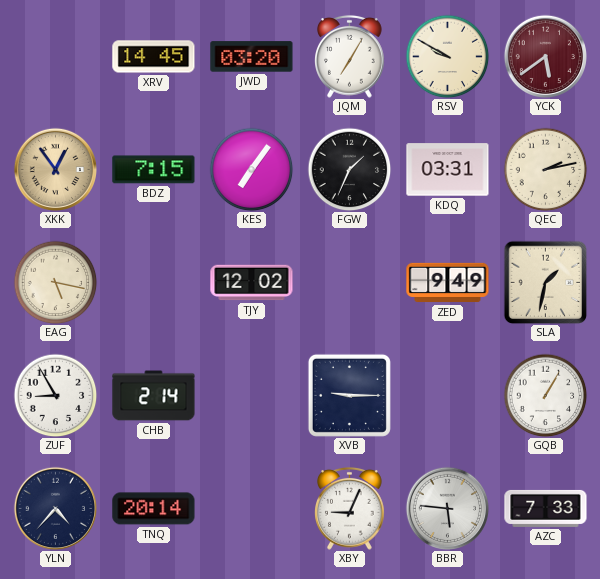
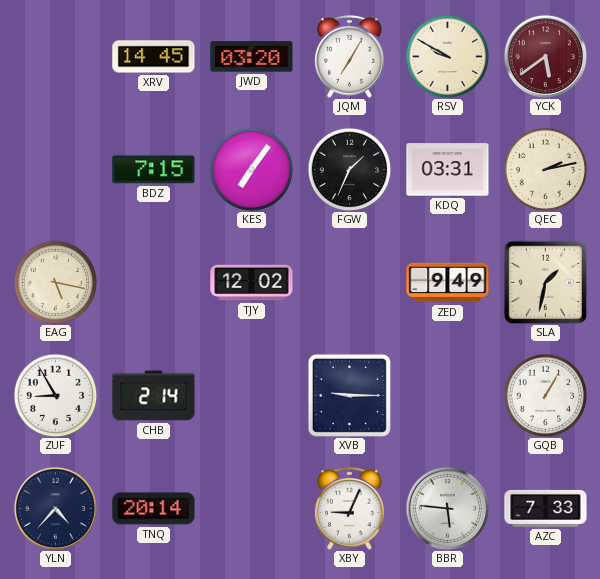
XKK: 12:54 -> none
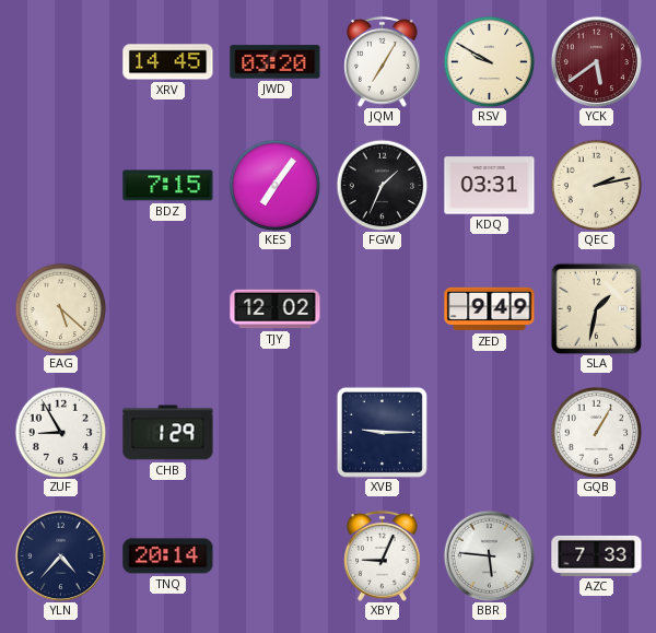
EAG: 5:17 -> 5:22
CHB: 2:14 -> 1:29
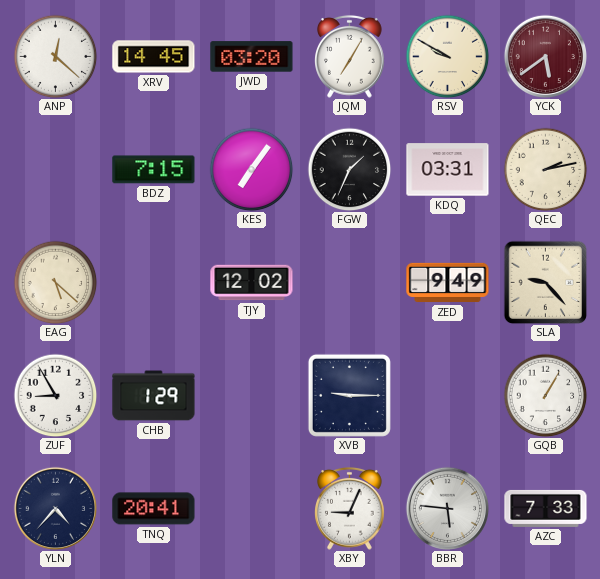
ANP: none -> 12:22
SLA: 1:32 -> 9:23
TNQ: 20:14 -> 20:41
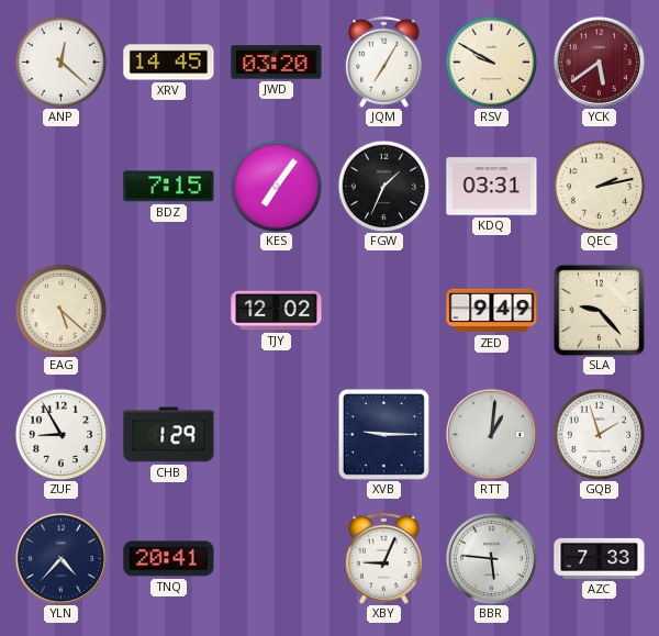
RTT: none -> 1:01
GQB: 1:05 -> 1:57
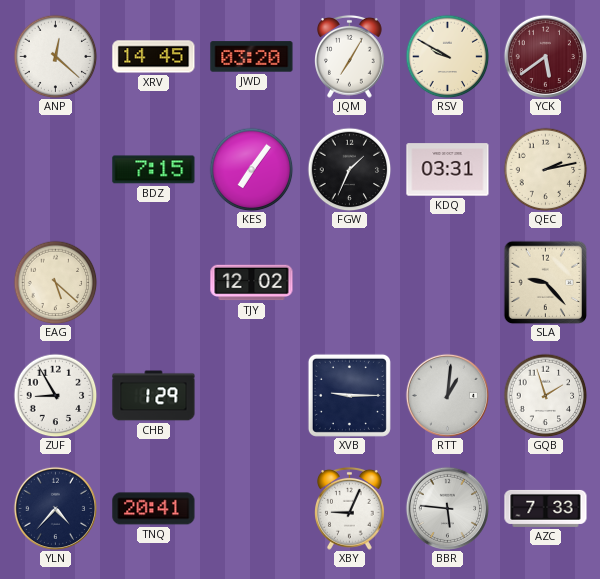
ZED: 9:49 -> none
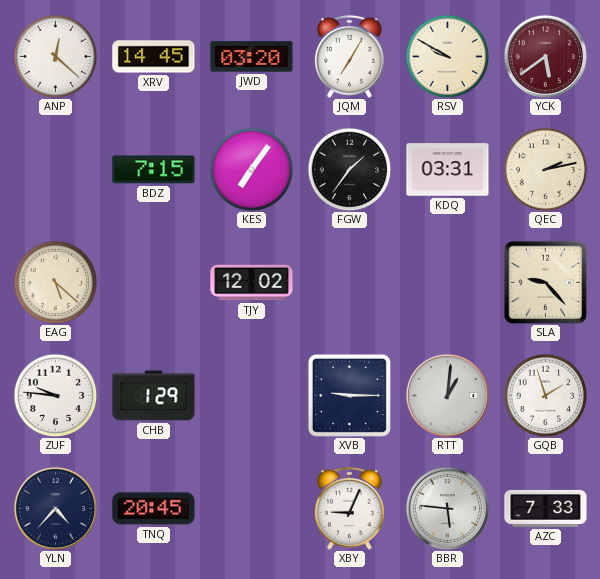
FGW: 1:34 -> 1:36
ZUF: 8:55 -> 9:46
TNQ: 20:41 -> 20:45
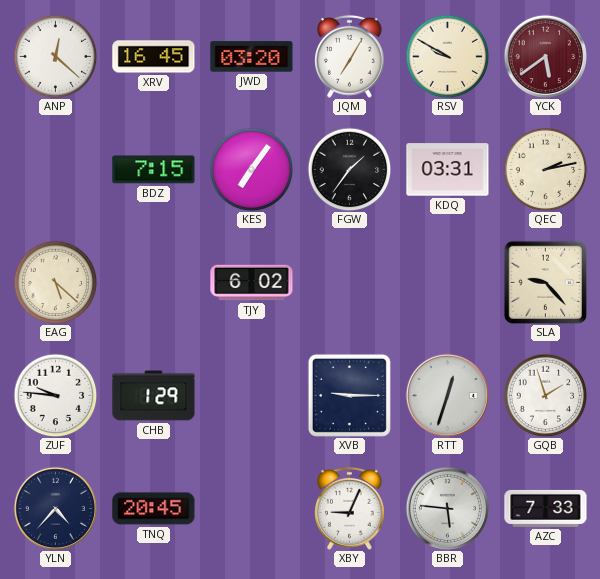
XRV: 14:45 -> 16:45
TJY: 12:02 -> 6:02
RTT: 1:01 -> 12:33
